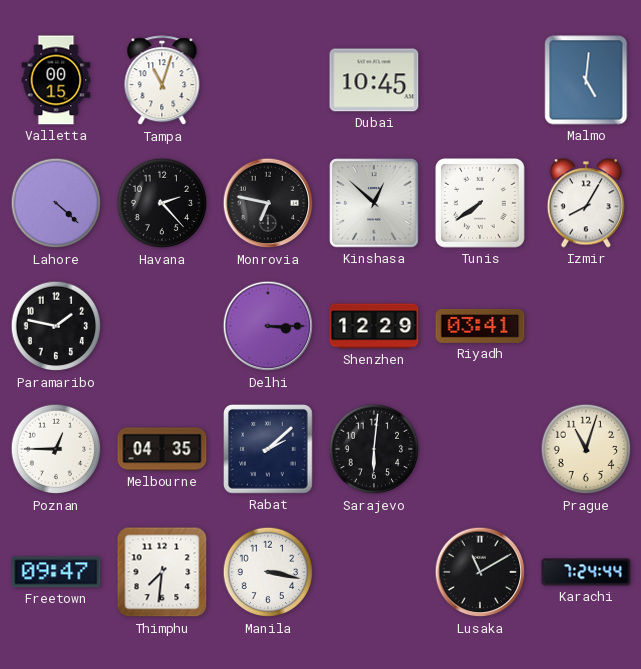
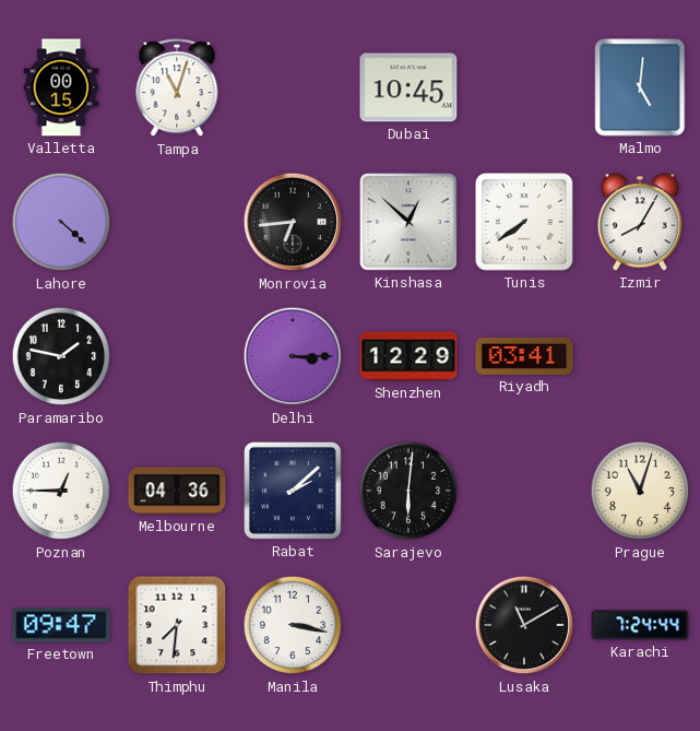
Havana: 2:23 -> none
Monrovia: 6:47 -> 6:44
Melbourne: 04:35 -> 04:36
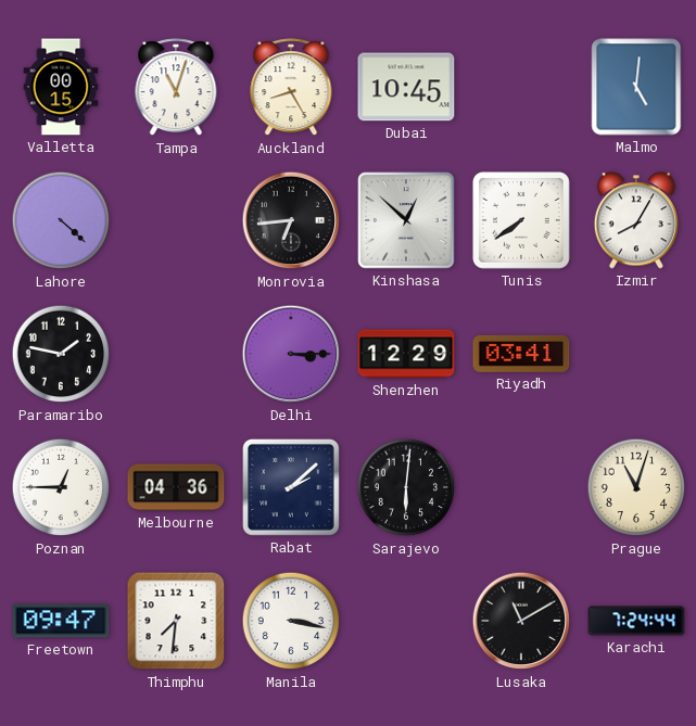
Auckland: none -> 8:25
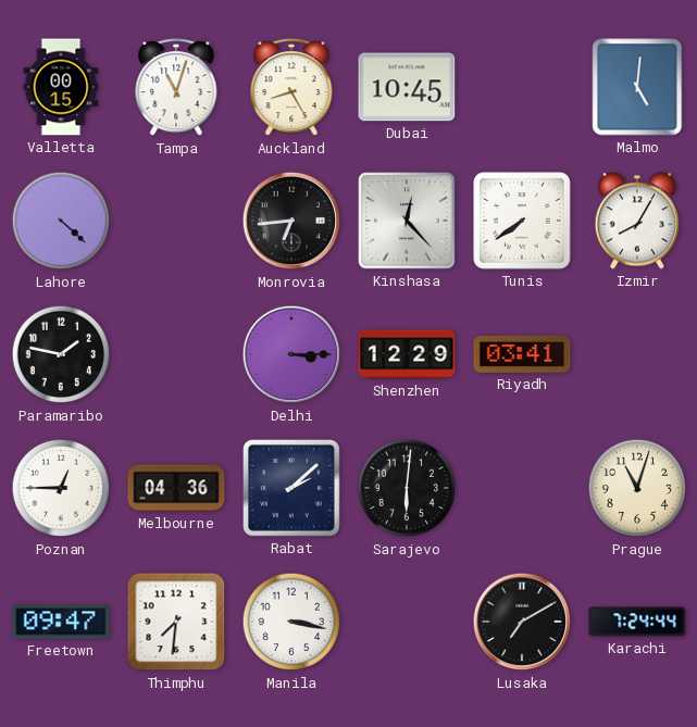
Kinshasa: 12:52 -> 12:23
Lusaka: 11:10 -> 7:10
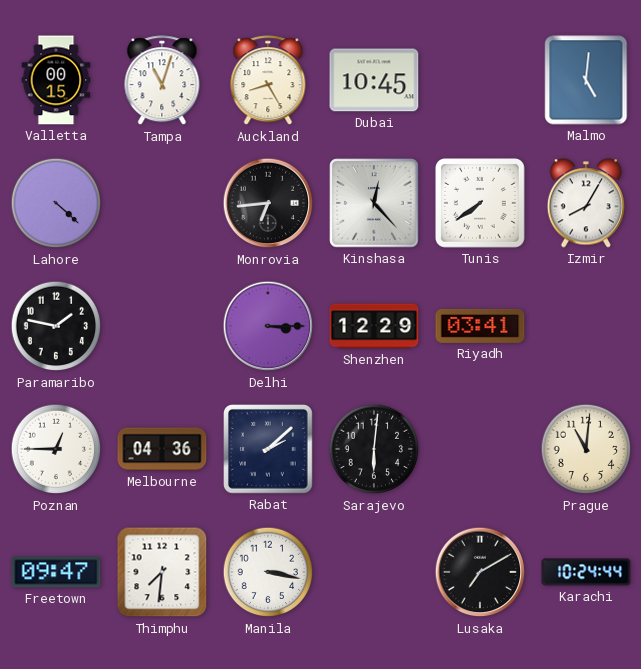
Prague: 11:03 -> 11:01
Karachi: 7:24 -> 10:24
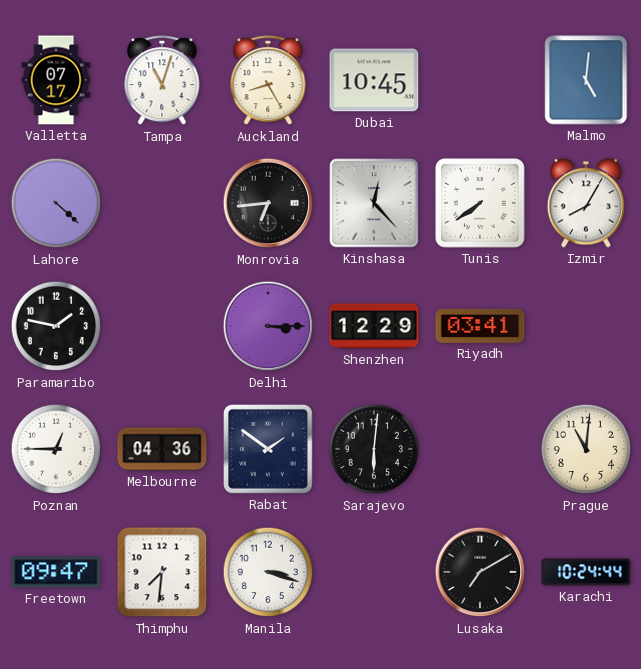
Valletta: 00:15 -> 07:17
Rabat: 2:08 -> 1:51
Manila: 3:17 -> 3:18
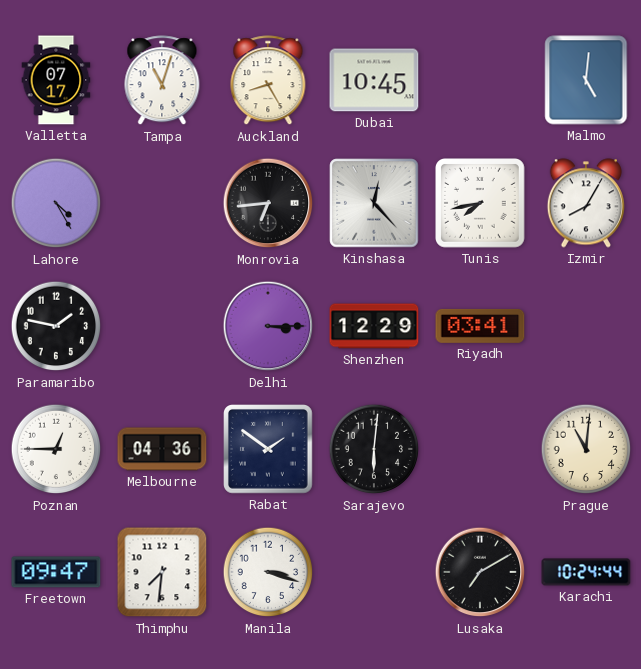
Lahore: 4:22 -> 4:25
Tunis: 7:39 -> 7:43
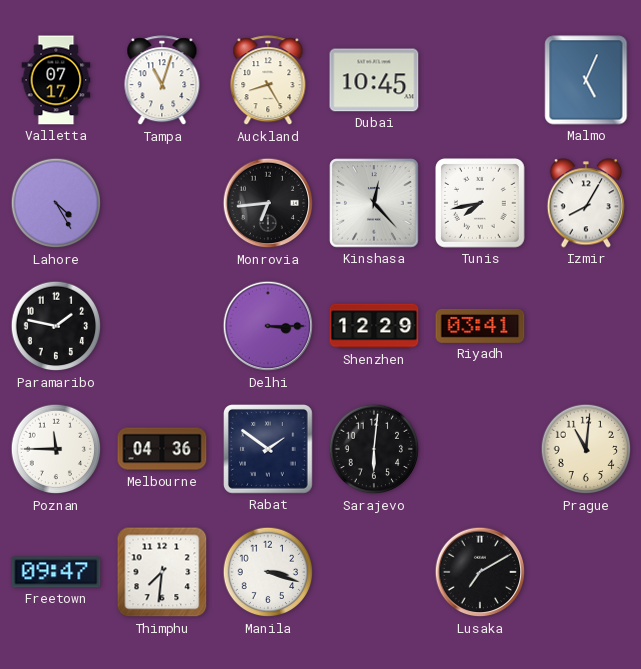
Malmo: 5:01 -> 5:04
Poznan: 12:45 -> 11:45
Karachi: 10:24 -> none
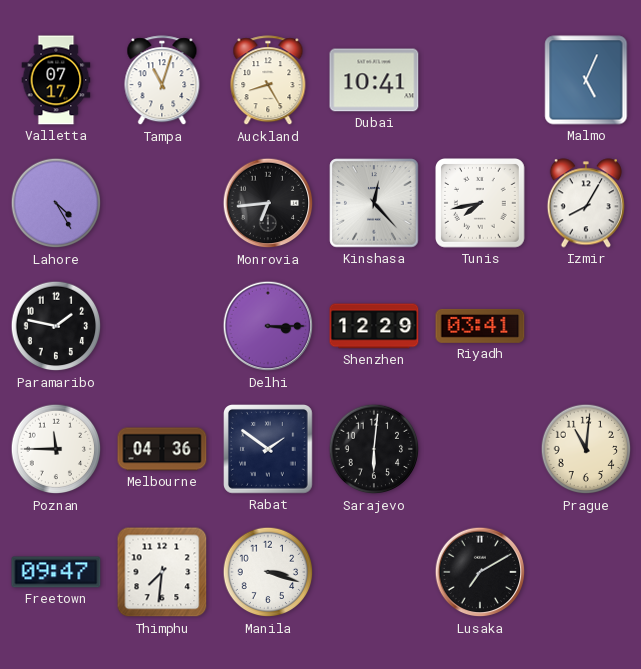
Dubai: 10:45 -> 10:41
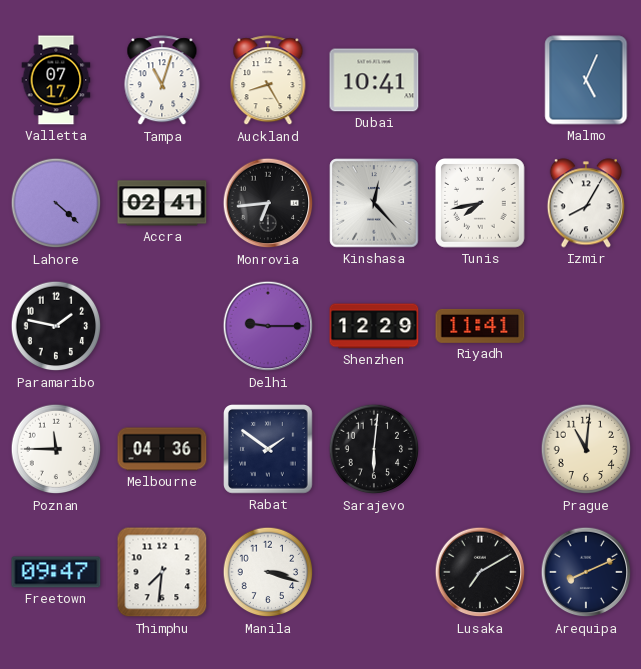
Lahore: 4:25 -> 4:22
Accra: none -> 02:41
Delhi: 3:15 -> 9:15
Riyadh: 03:41 -> 11:41
Arequipa: none -> 8:11
